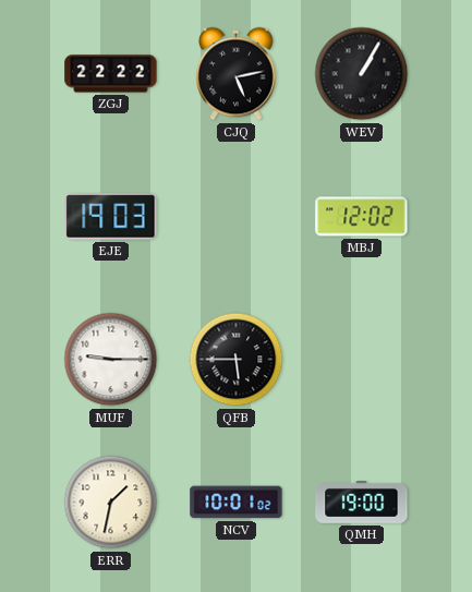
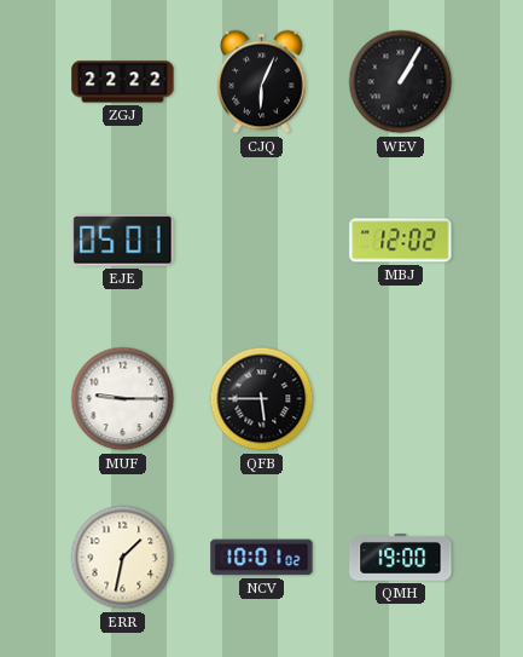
CJQ: 5:13 -> 6:04
EJE: 19:03 -> 05:01
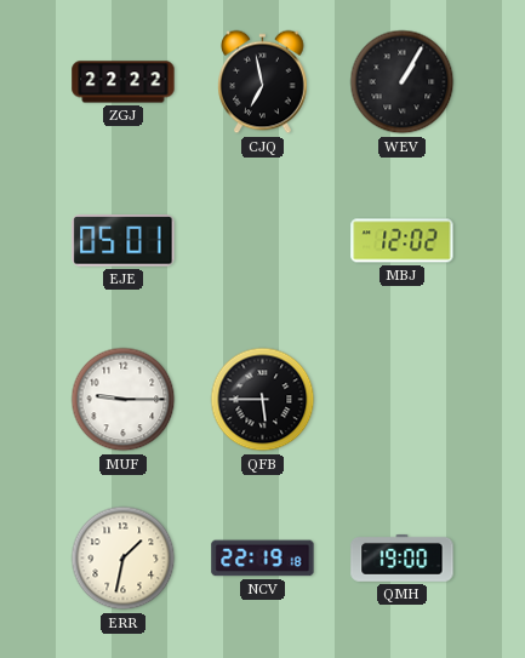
CJQ: 6:04 -> 6:58
NCV: 10:01 -> 22:19
